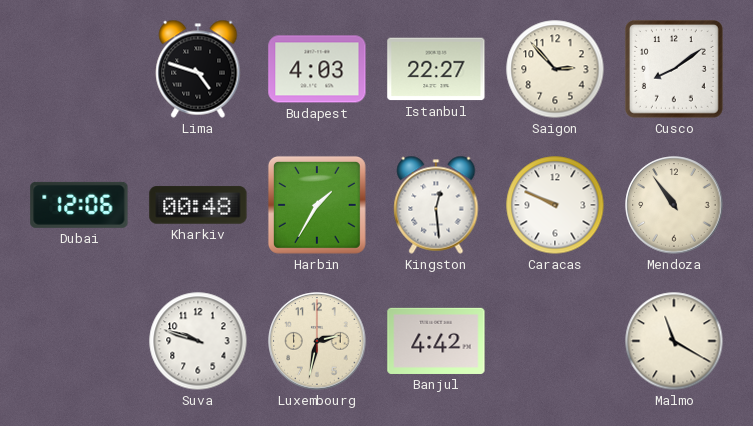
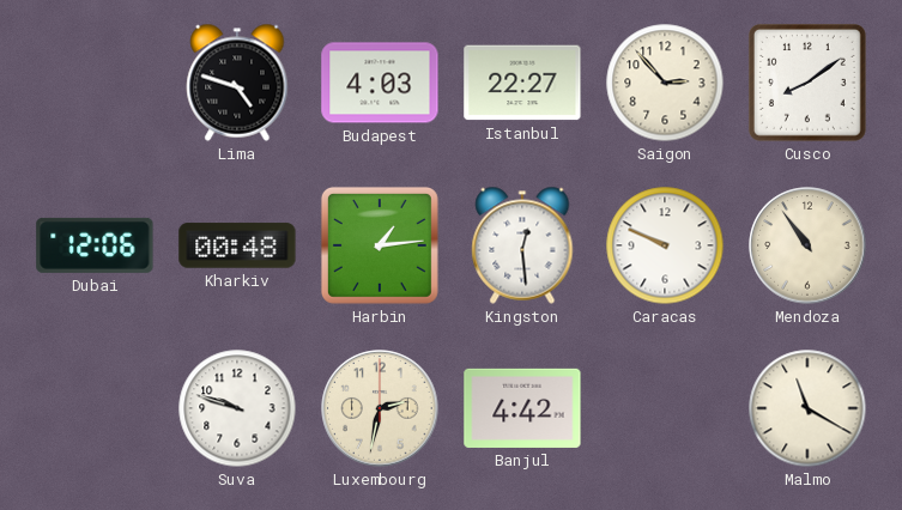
Harbin: 1:35 -> 1:14
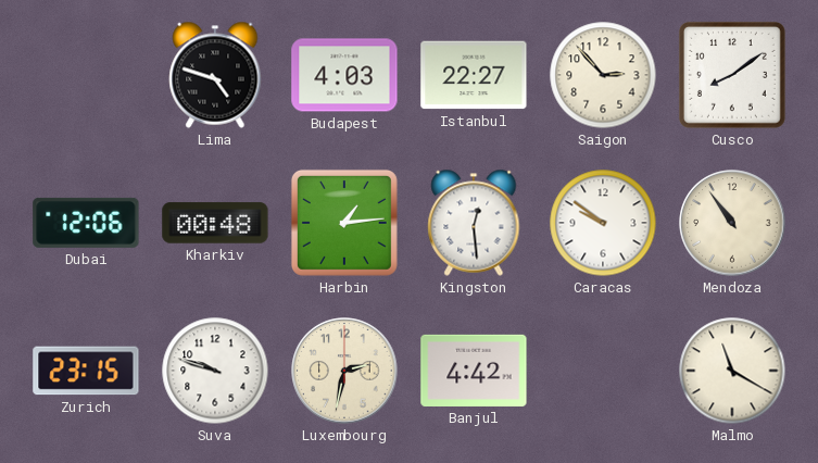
Caracas: 9:49 -> 9:51
Zurich: none -> 23:15
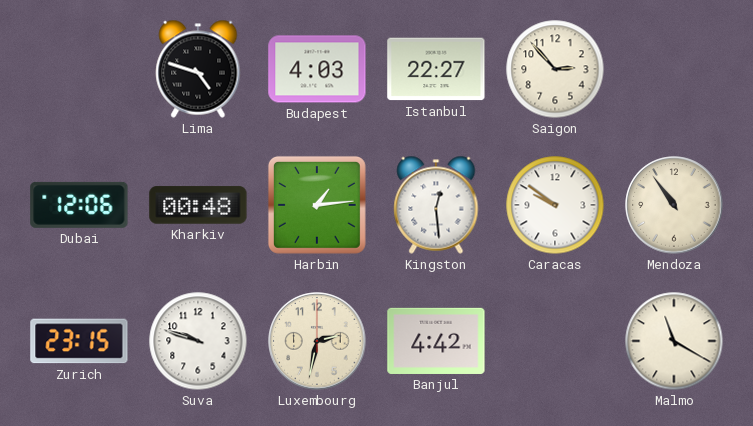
Cusco: 8:09 -> none
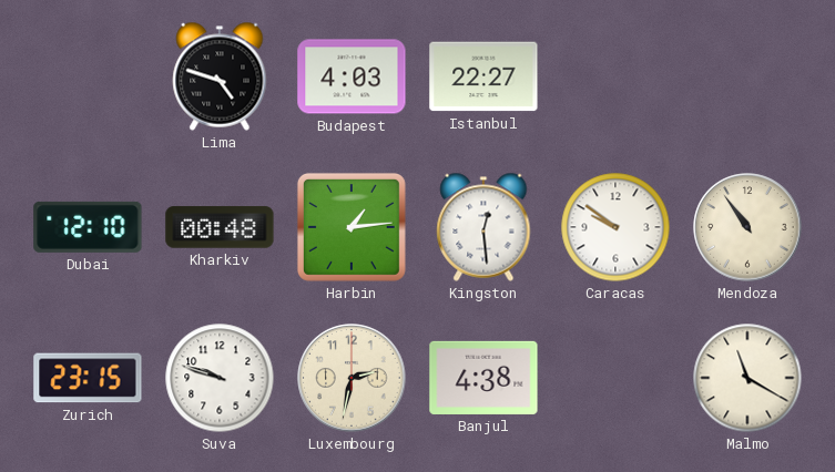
Saigon: 2:53 -> none
Dubai: 12:06 -> 12:10
Banjul: 4:42 -> 4:38
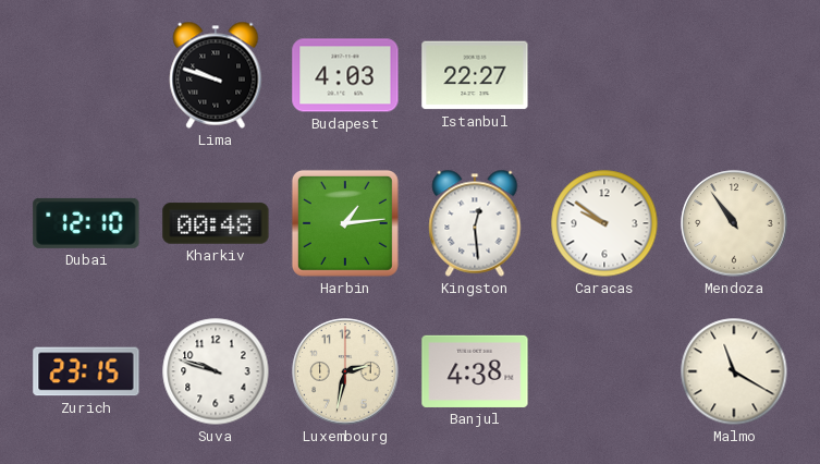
Lima: 4:48 -> 9:48
